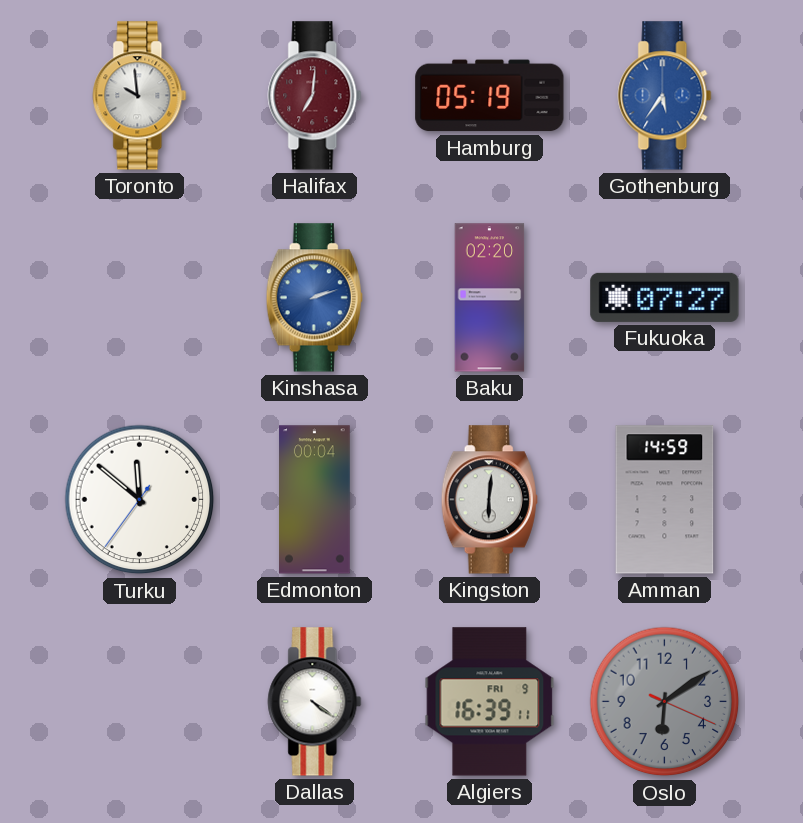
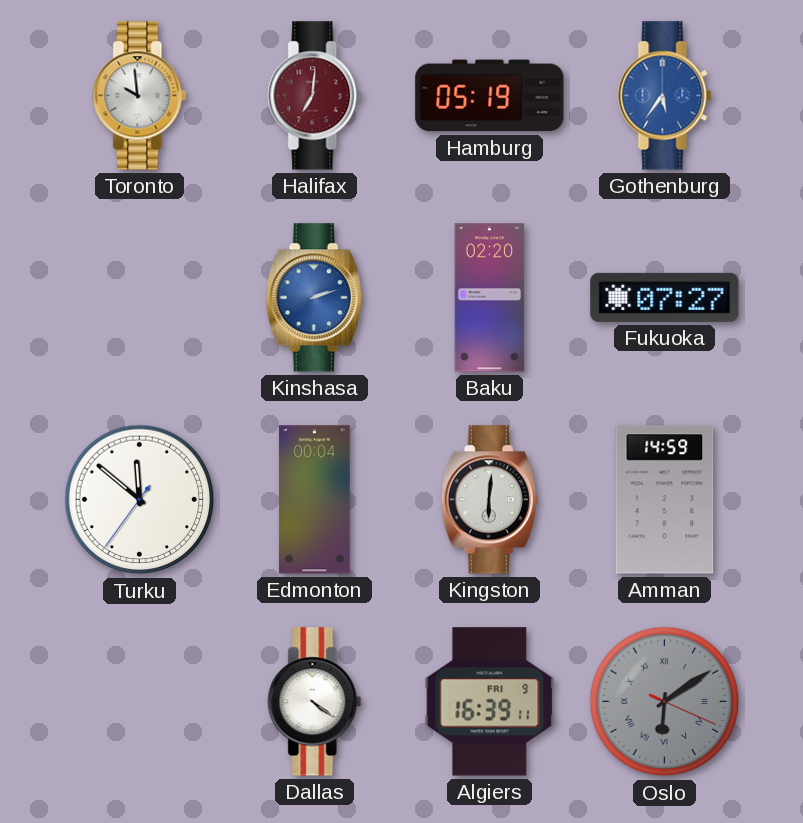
Oslo numerals: Arabic -> Roman
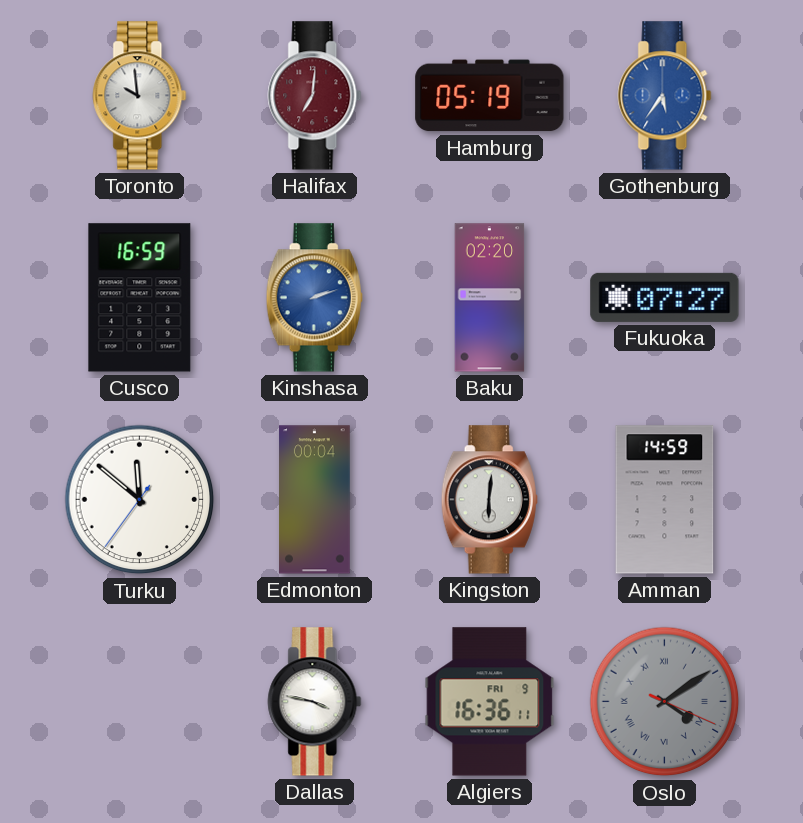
Cusco: none -> 16:59
Dallas: 4:21 -> 3:47
Algiers: 16:39 -> 16:36
Oslo: 6:09 -> 4:09
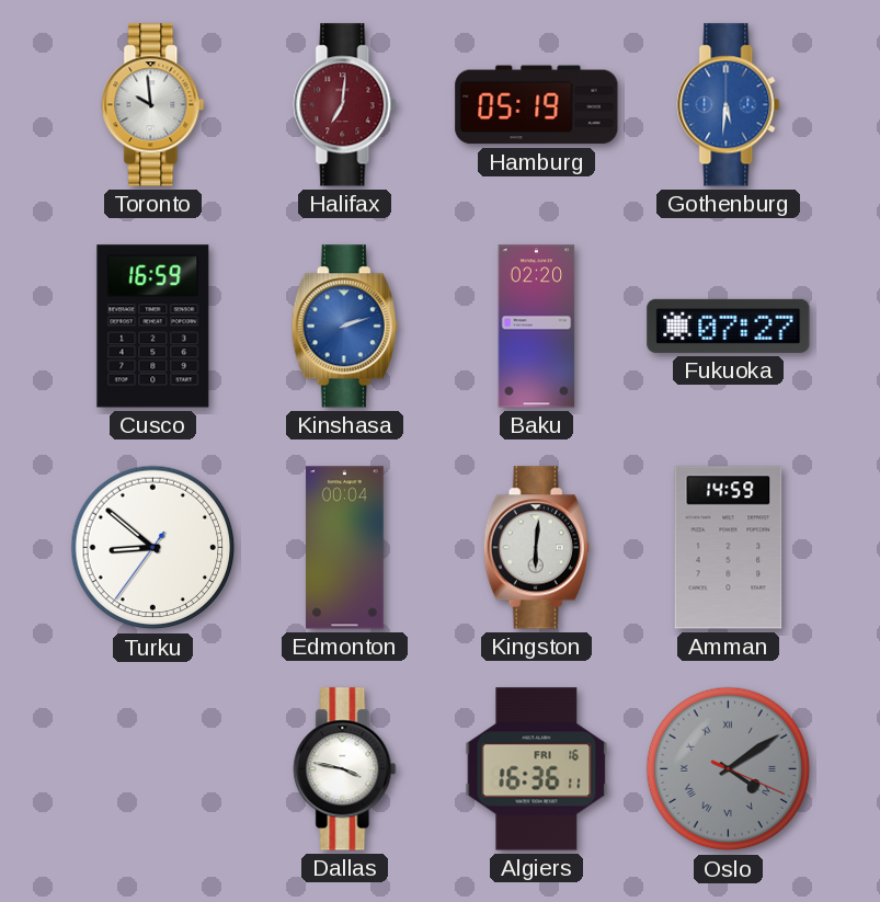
Gothenburg: 5:36 -> 5:31
Turku: 11:51 -> 8:51
Algiers date: FRI 9 -> FRI 16
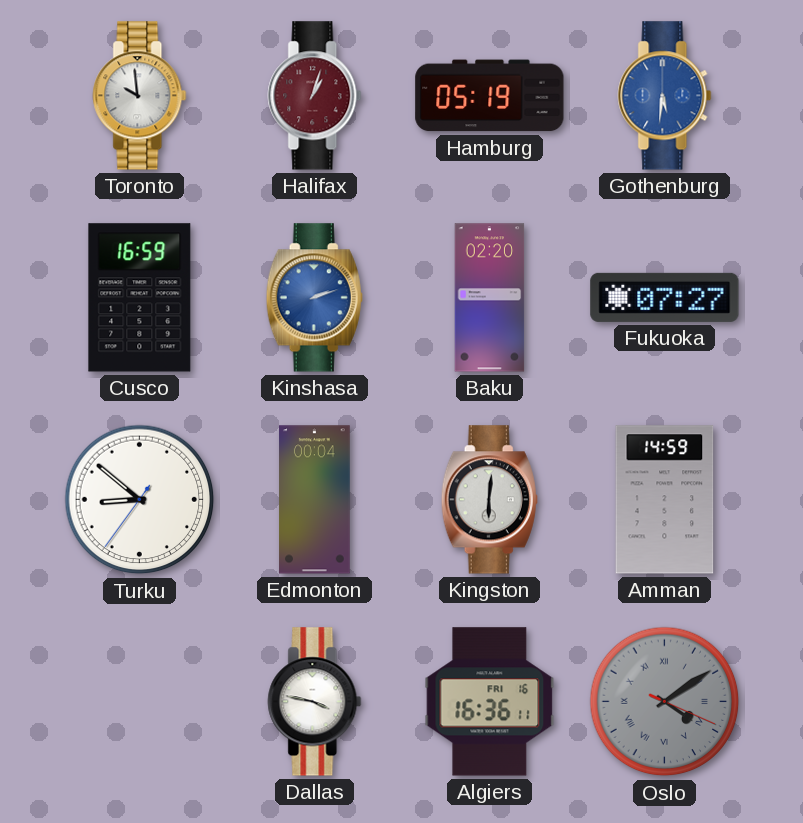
Halifax: 7:01 -> 1:03
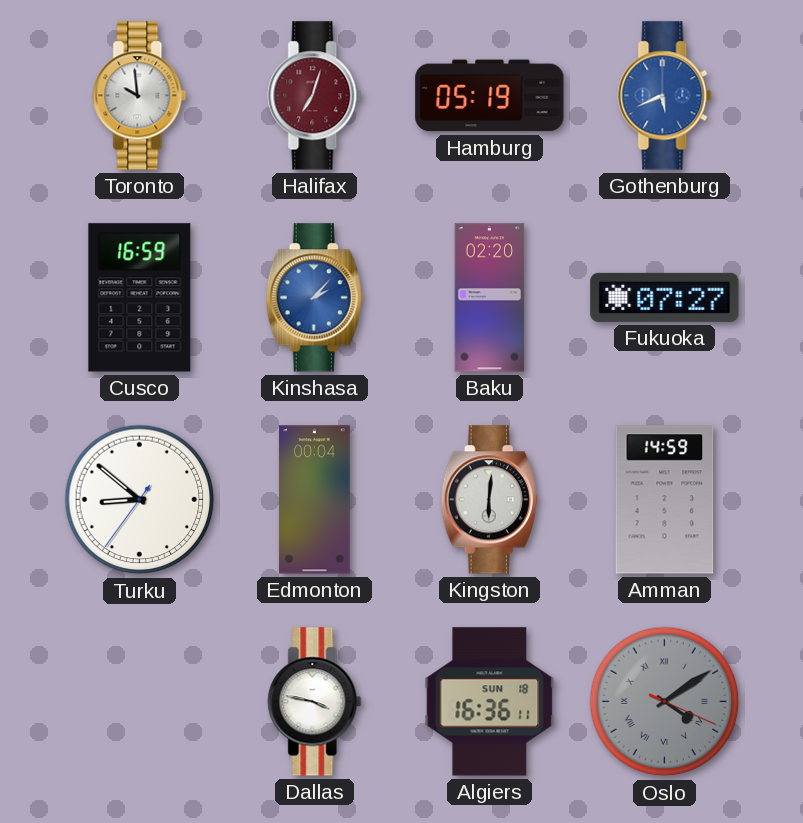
Halifax: 1:03 -> 7:03
Gothenburg: 5:31 -> 5:41
Kinshasa: 2:12 -> 2:07
Algiers date: FRI 16 -> SUN 18
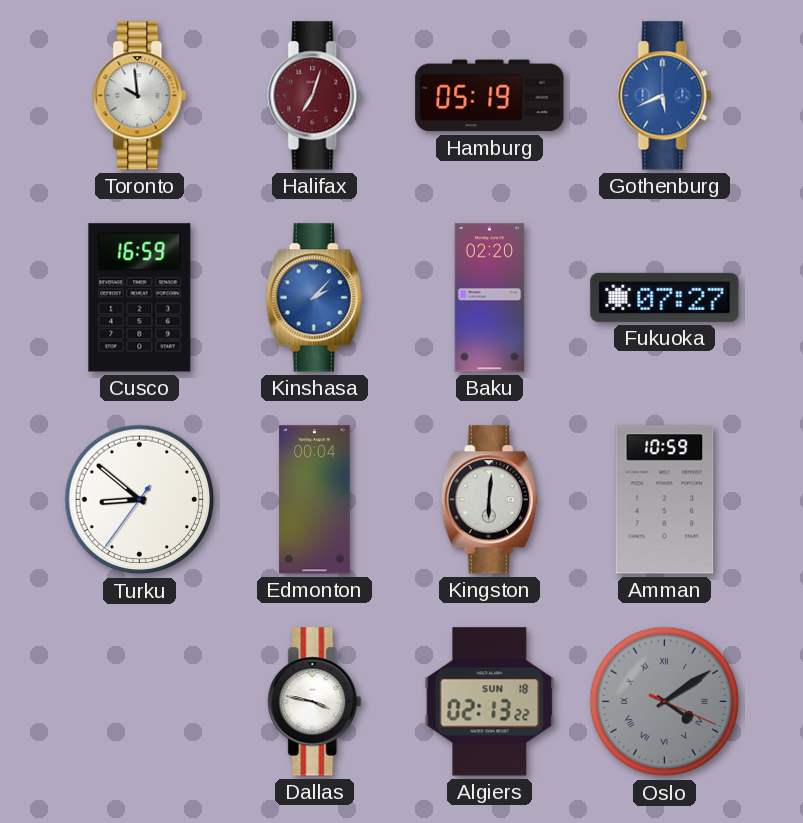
Amman: 14:59 -> 10:59
Algiers: 16:36 -> 02:13
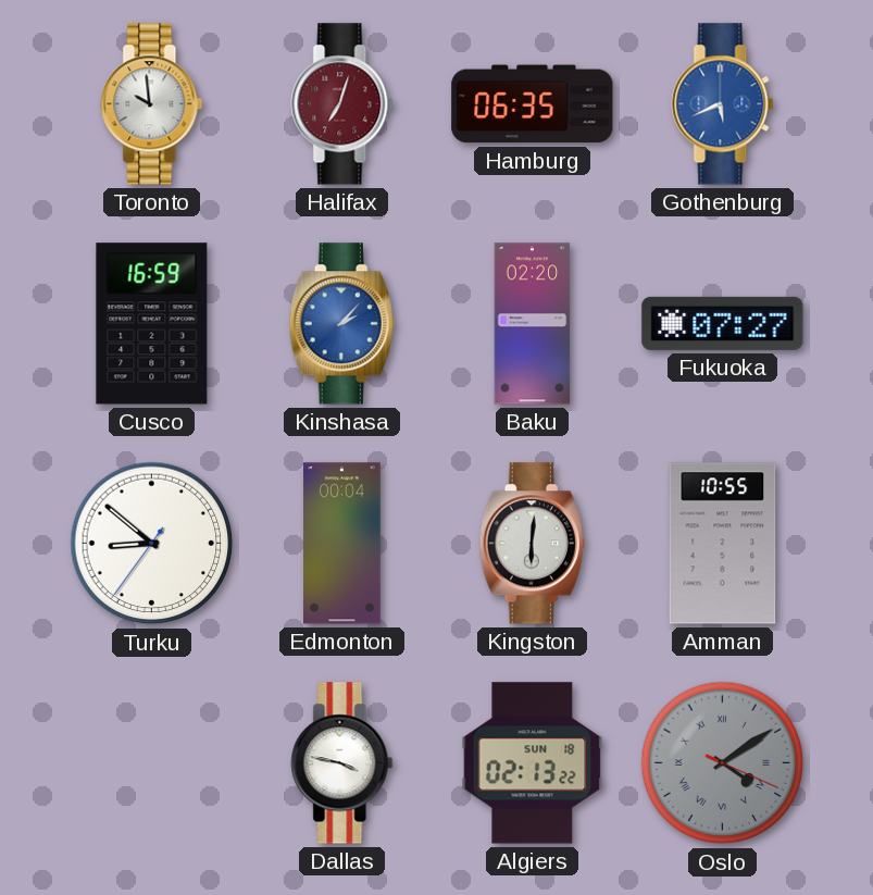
Hamburg: 05:19 -> 06:35
Amman: 10:59 -> 10:55
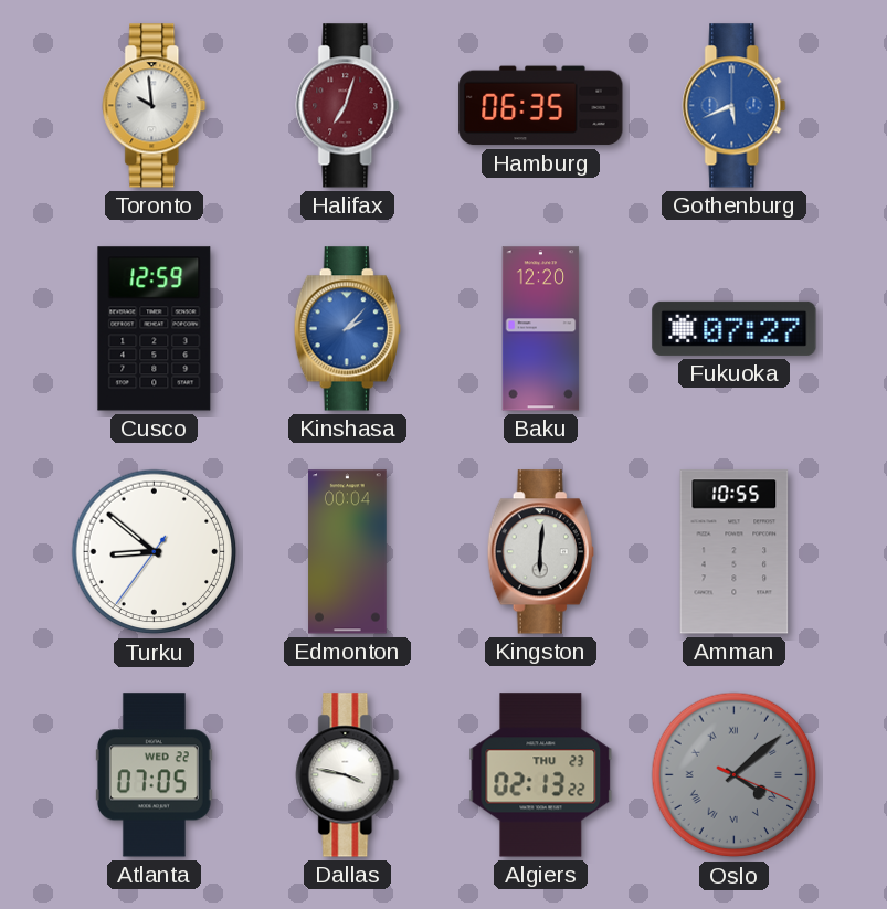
Cusco: 16:59 -> 12:59
Baku: 02:20 -> 12:20
Atlanta: none -> 07:05
Algiers date: SUN 18 -> THU 23
Oslo: 4:09 -> 4:08
